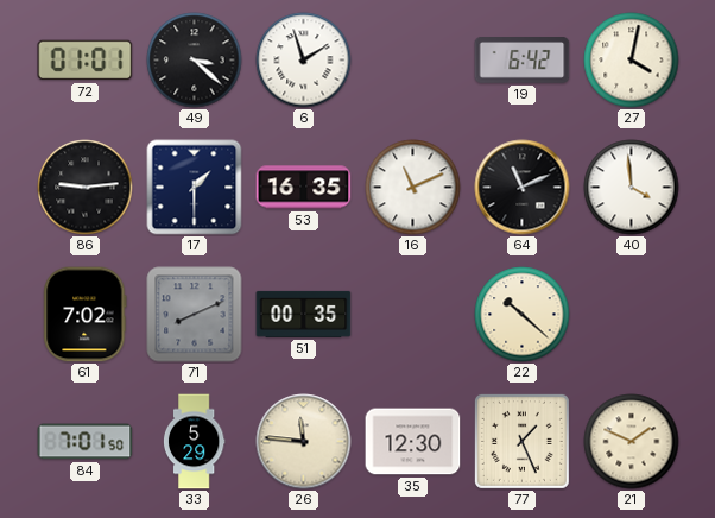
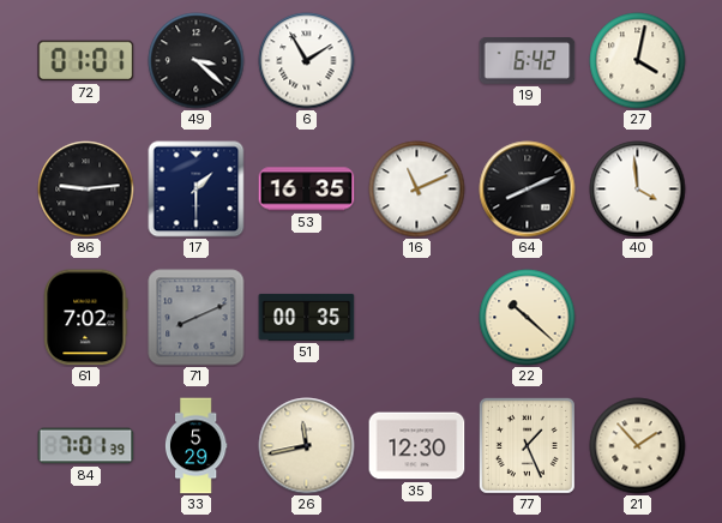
6: 1:57 -> 1:55
64: 11:11 -> 8:11
84: 7:01:50 -> 7:01:39
26: 11:46 -> 11:43
21: 1:49 -> 1:53
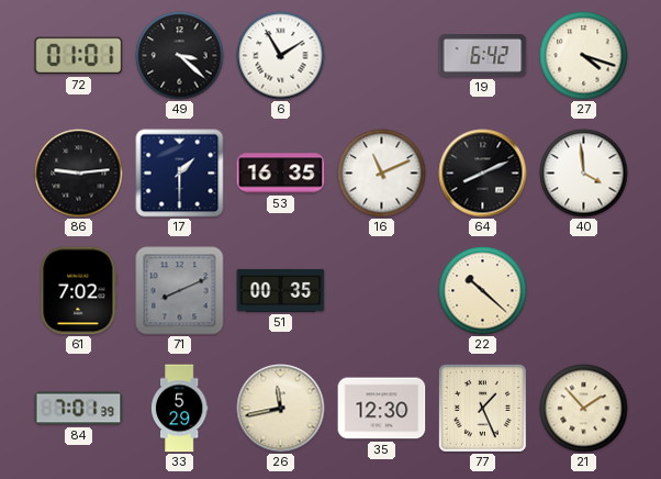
27: 4:02 -> 4:18
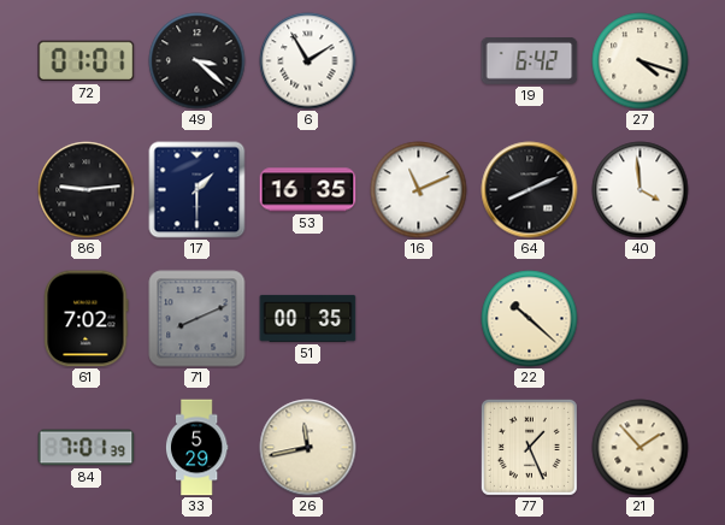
35: 12:30 -> none
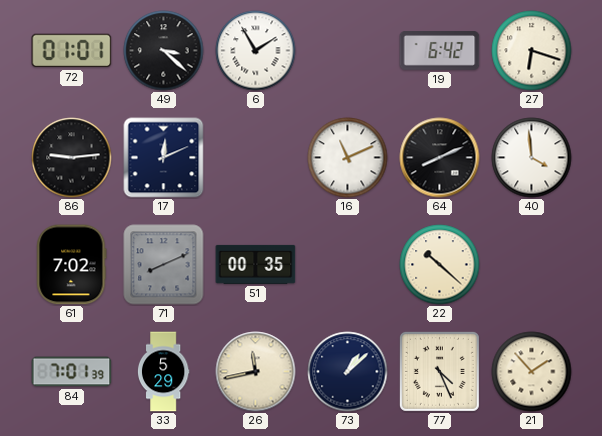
27: 4:18 -> 6:18
17: 1:30 -> 12:11
53: 16:35 -> none
73: none -> 1:08
77: 1:26 -> 4:26
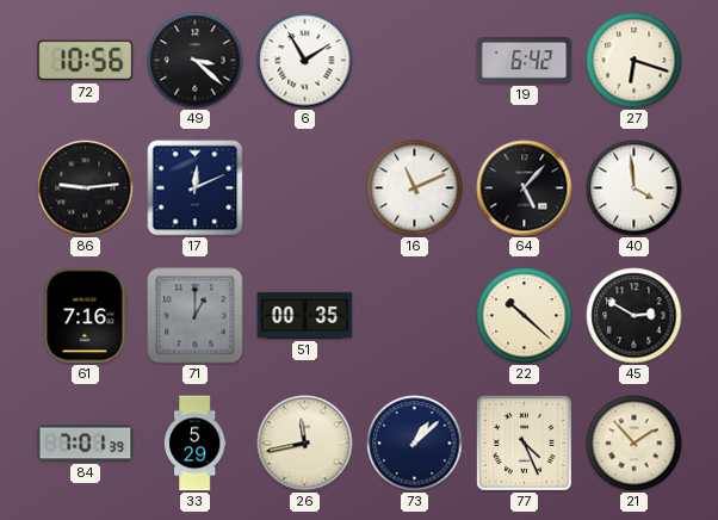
72: 01:01 -> 10:56
64: 8:11 -> 5:07
61: 7:02 -> 7:16
71: 8:11 -> 1:00
45: none -> 2:50
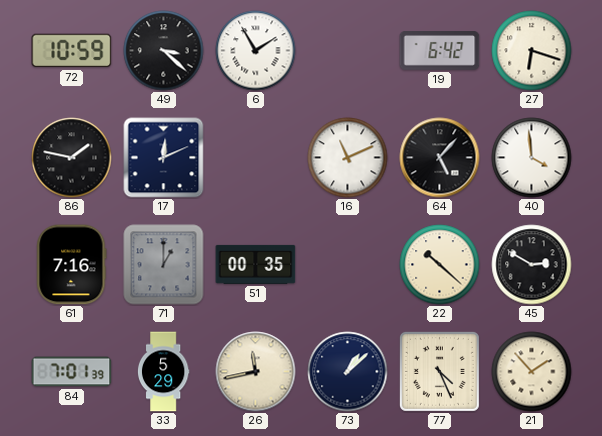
72: 10:56 -> 10:59
86: 9:14 -> 1:47
